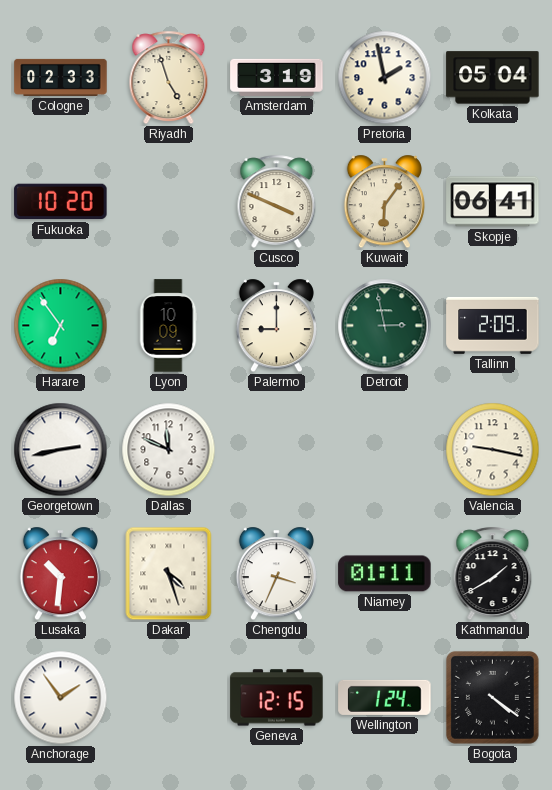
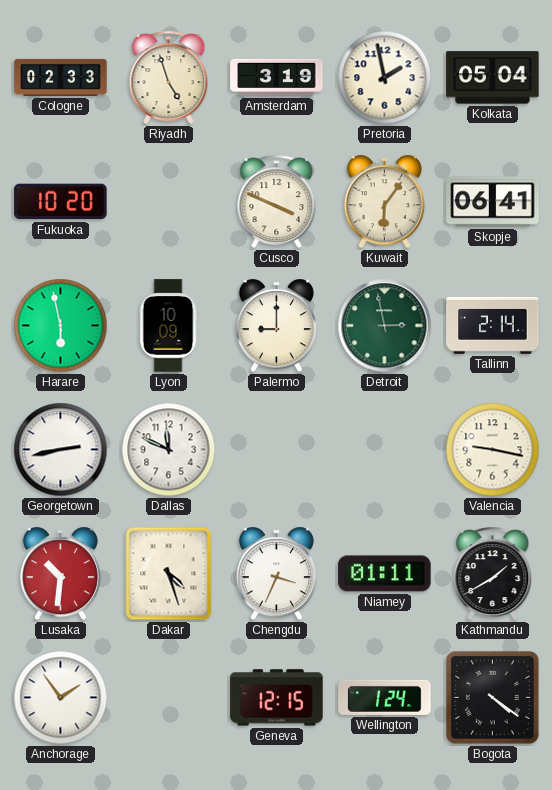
Harare: 6:54 -> 5:58
Tallinn: 2:09 -> 2:14
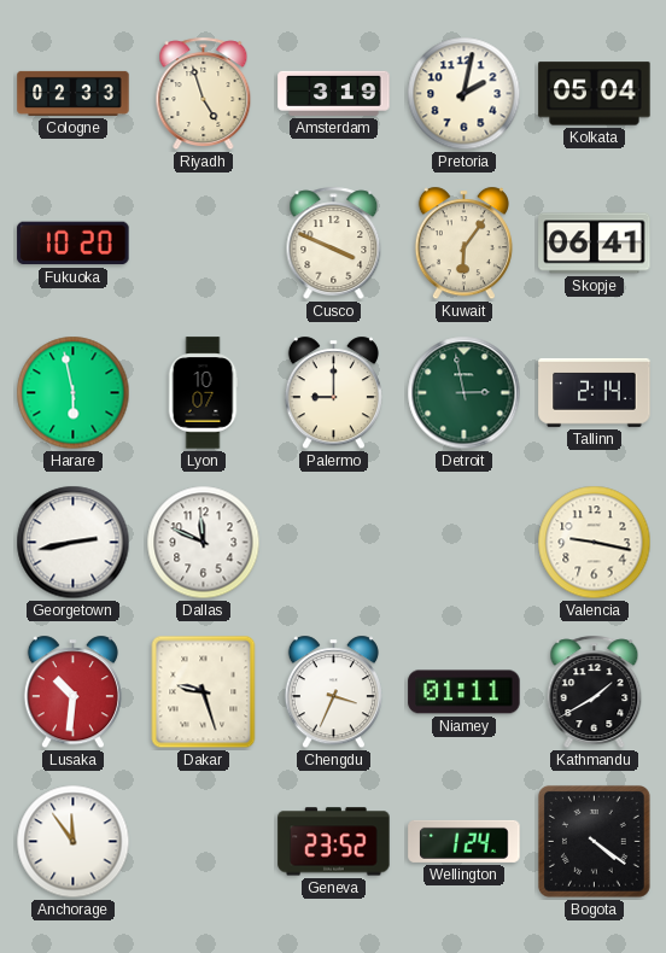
Pretoria: 1:58 -> 2:02
Lyon: 10:09 -> 10:07
Dakar: 4:27 -> 9:27
Anchorage: 1:54 -> 11:54
Geneva: 12:15 -> 23:52
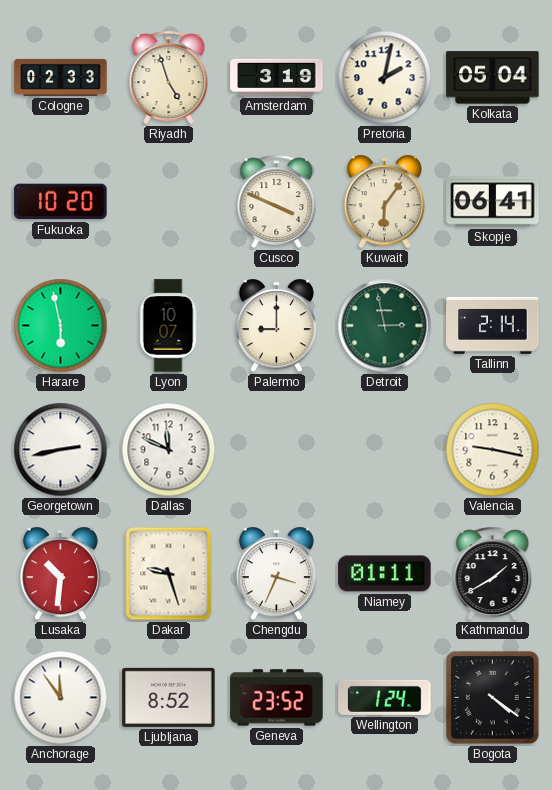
Ljubljana: none -> 8:52
